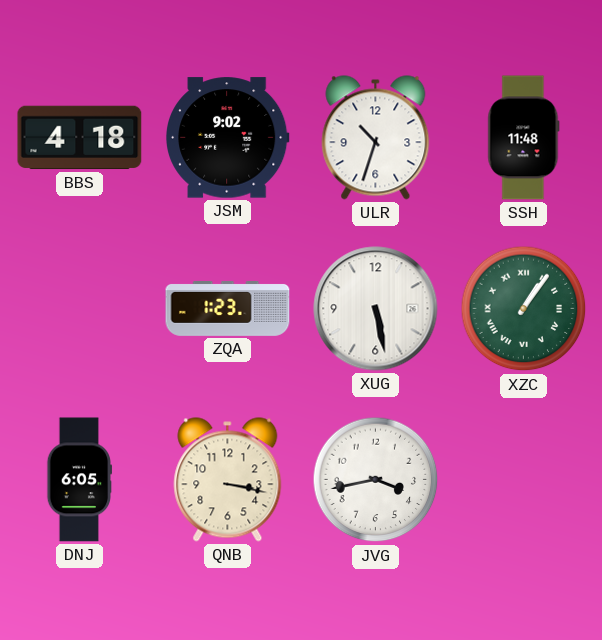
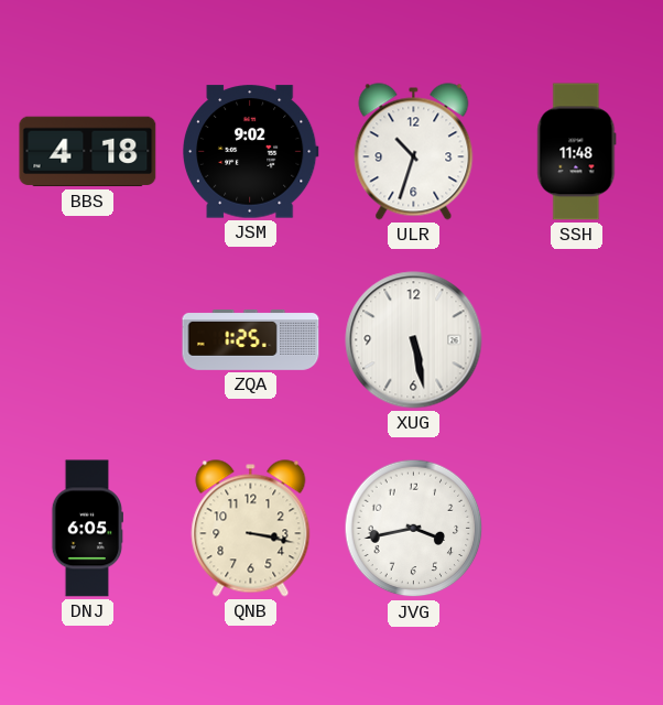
ZQA: 1:23 -> 1:25
XZC: 1:06 -> none
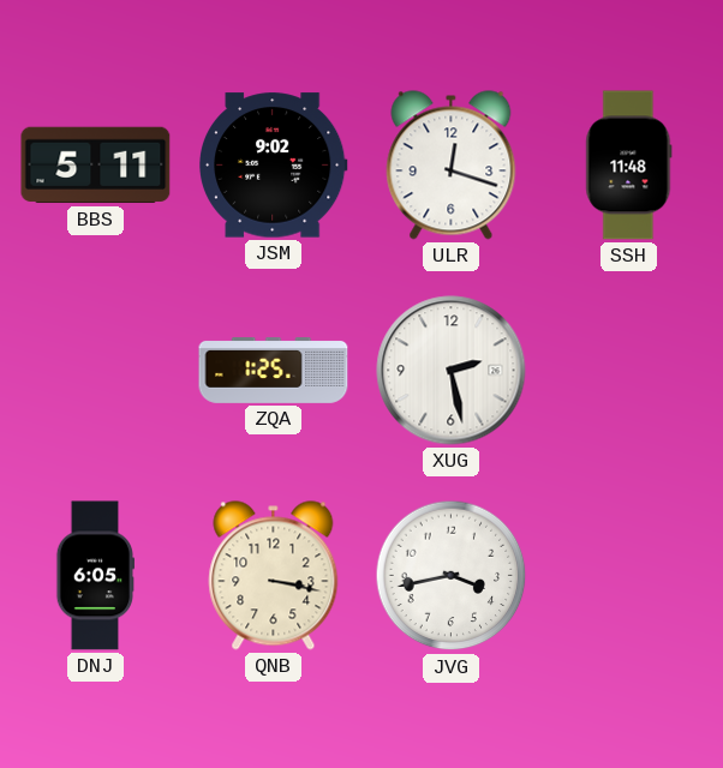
BBS: 4:18 -> 5:11
ULR: 10:33 -> 12:18
XUG: 5:28 -> 2:28
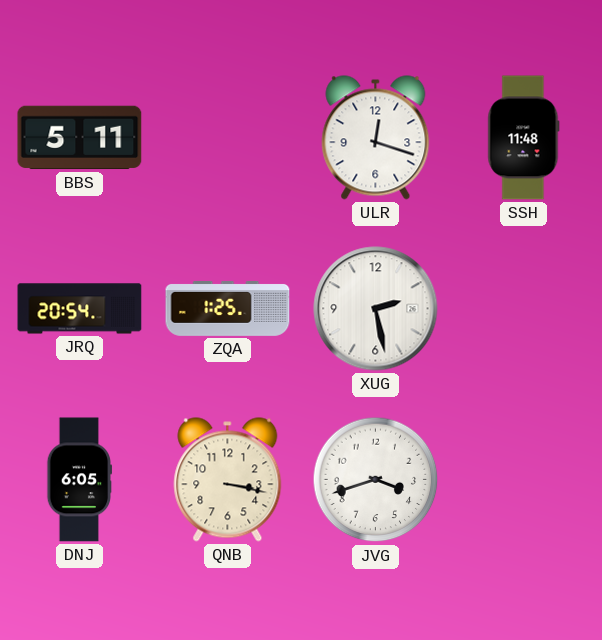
JSM: 9:02 -> none
JRQ: none -> 20:54
JVG: 3:43 -> 3:42
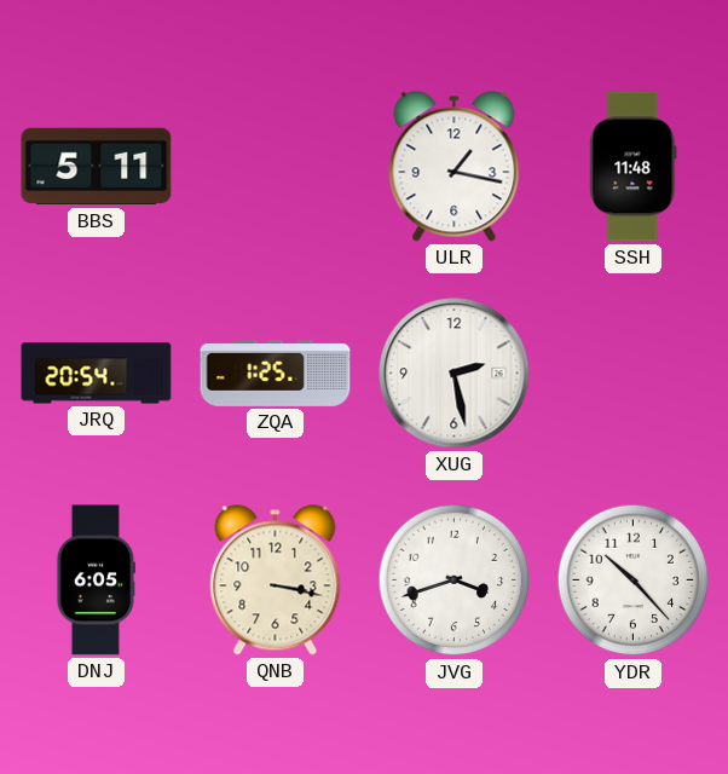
ULR: 12:18 -> 1:17
YDR: none -> 10:23
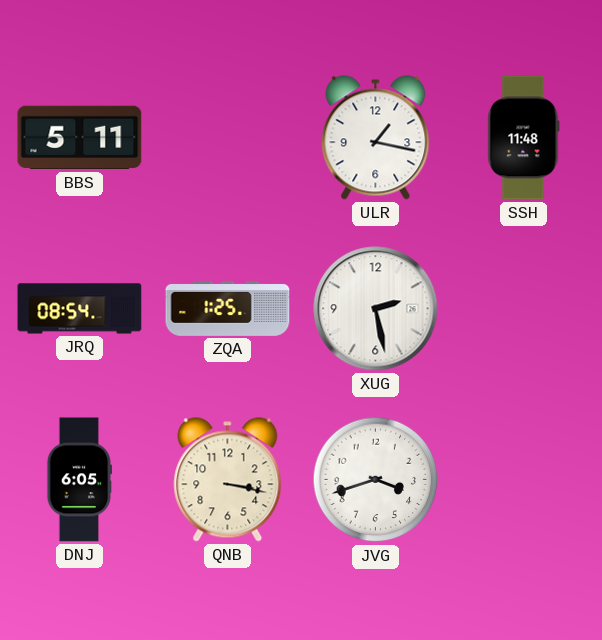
JRQ: 20:54 -> 08:54
YDR: 10:23 -> none
